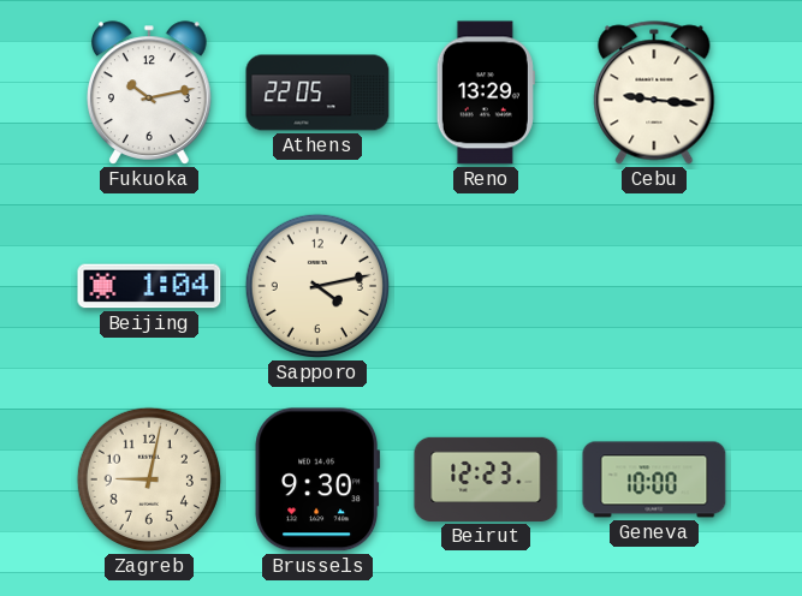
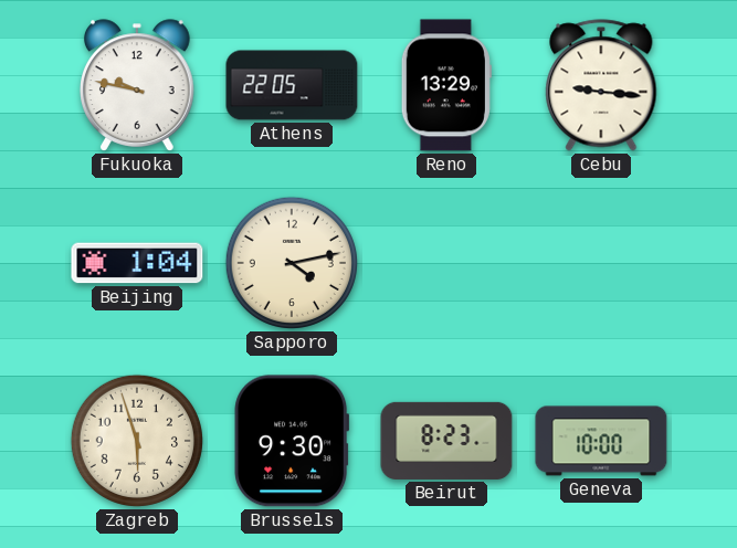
Fukuoka: 10:13 -> 9:47
Zagreb: 9:02 -> 5:57
Beirut: 12:23 -> 8:23
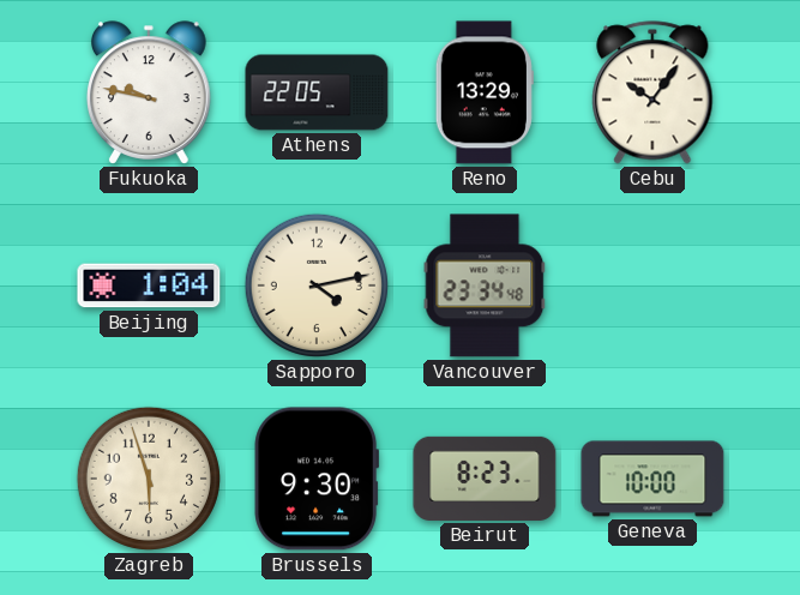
Cebu: 9:16 -> 10:06
Vancouver: none -> 23:34
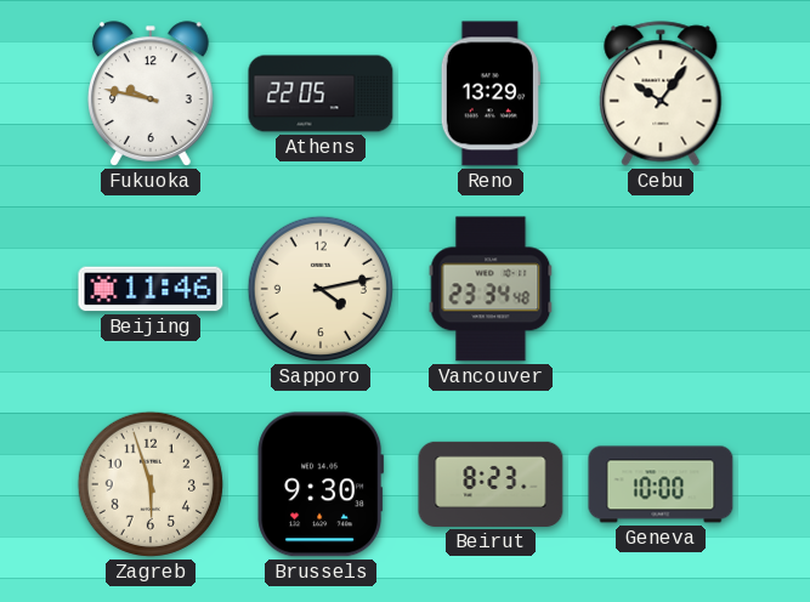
Beijing: 1:04 -> 11:46
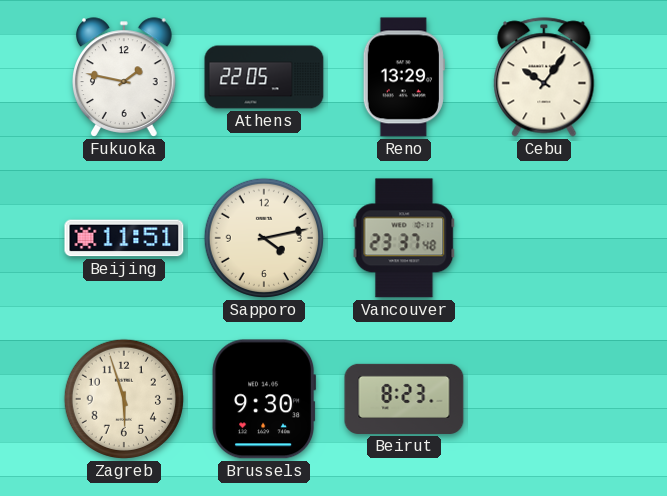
Fukuoka: 9:47 -> 1:47
Beijing: 11:46 -> 11:51
Vancouver: 23:34 -> 23:37
Geneva: 10:00 -> none
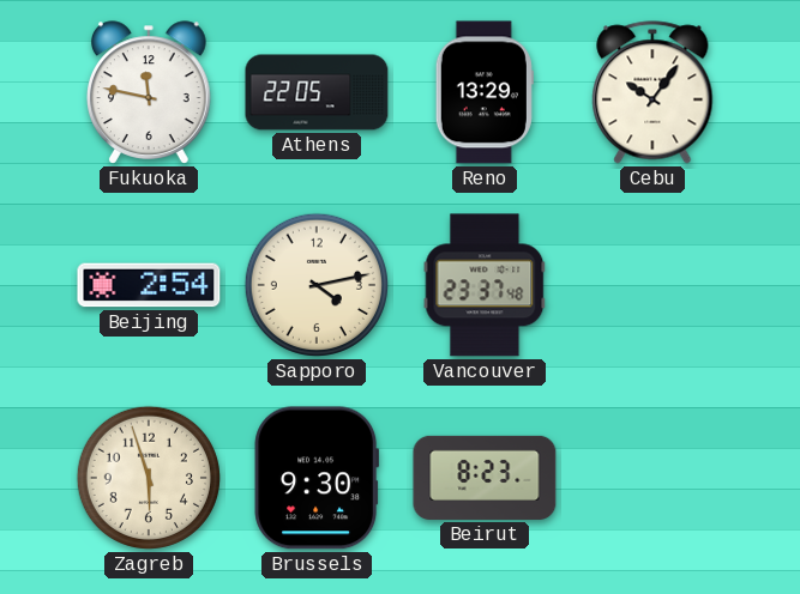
Fukuoka: 1:47 -> 11:47
Beijing: 11:51 -> 2:54
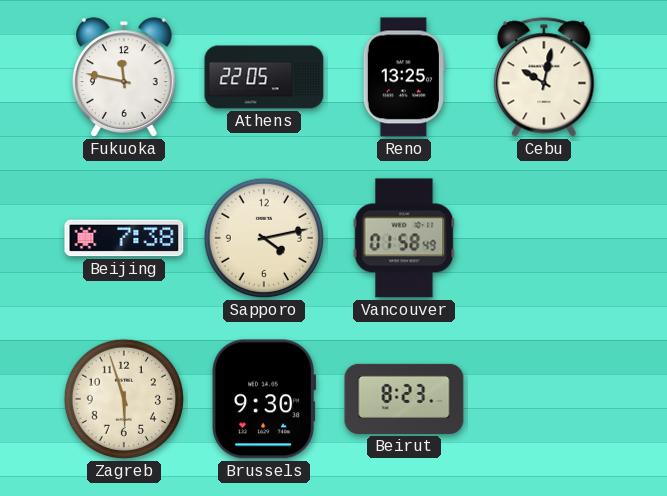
Reno: 13:29 -> 13:25
Cebu: 10:06 -> 10:02
Beijing: 2:54 -> 7:38
Vancouver: 23:37 -> 01:58
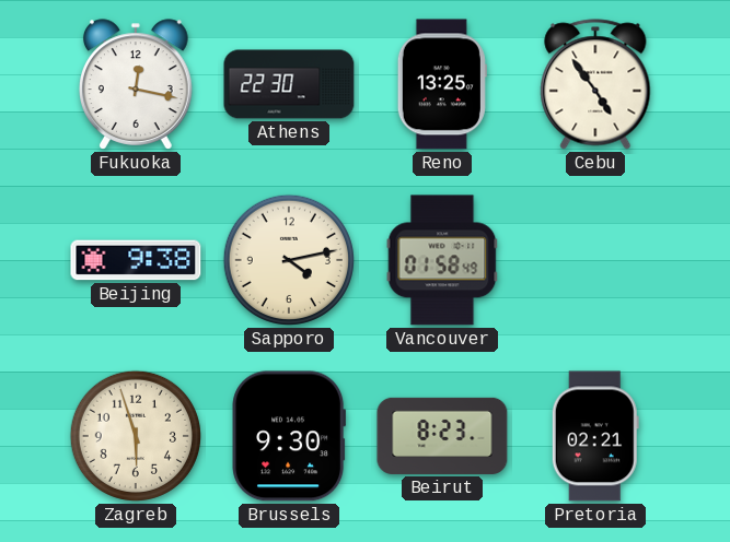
Fukuoka: 11:47 -> 12:17
Athens: 22:05 -> 22:30
Cebu: 10:02 -> 4:54
Beijing: 7:38 -> 9:38
Pretoria: none -> 02:21
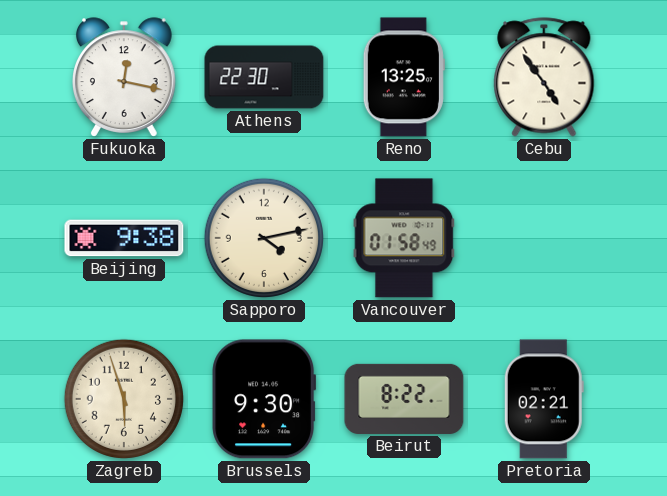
Beirut: 8:23 -> 8:22
